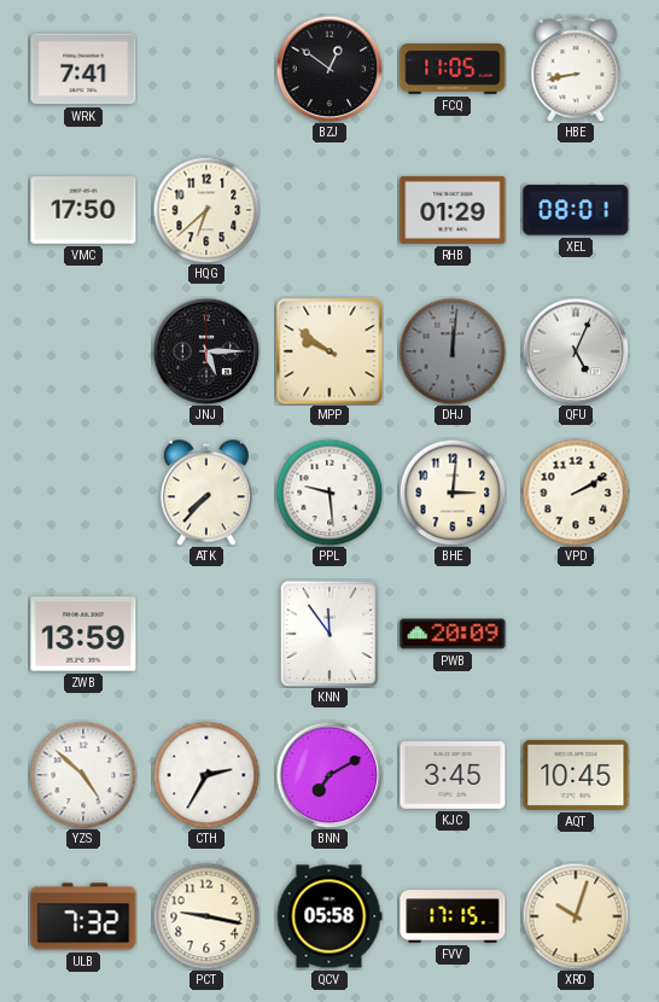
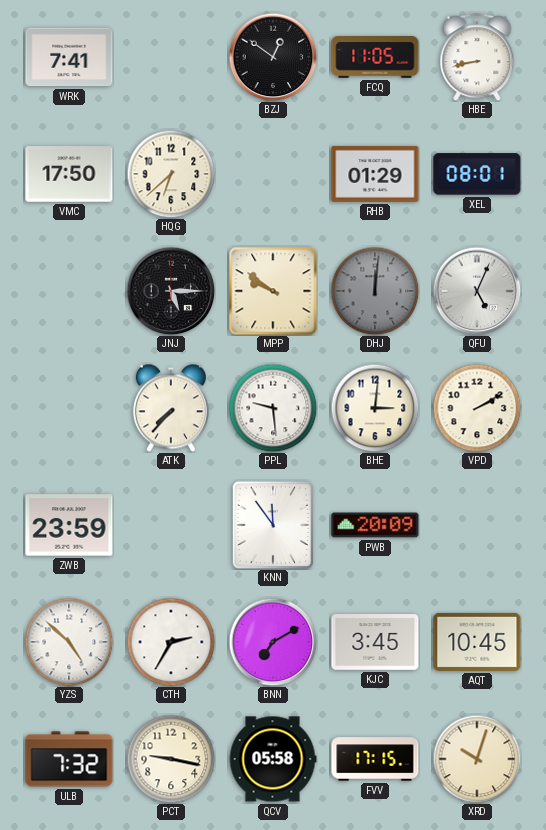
ZWB: 13:59 -> 23:59
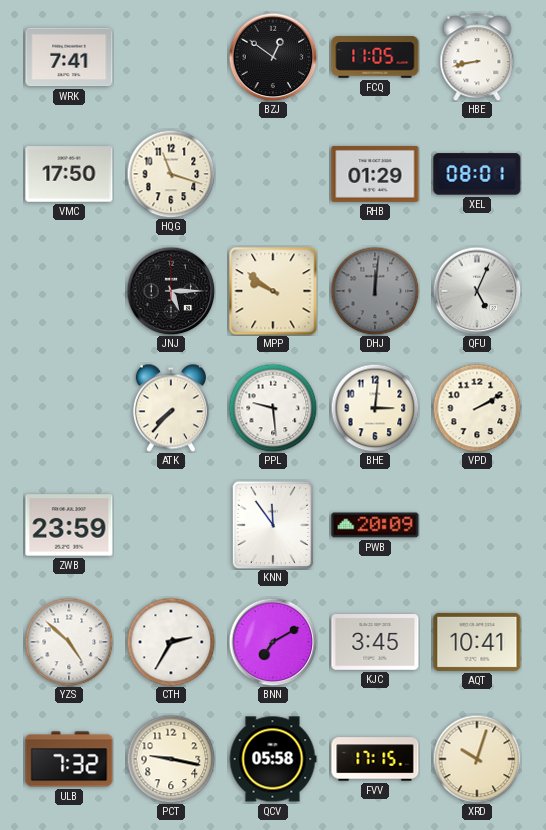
HQG: 6:38 -> 11:18
AQT: 10:45 -> 10:41
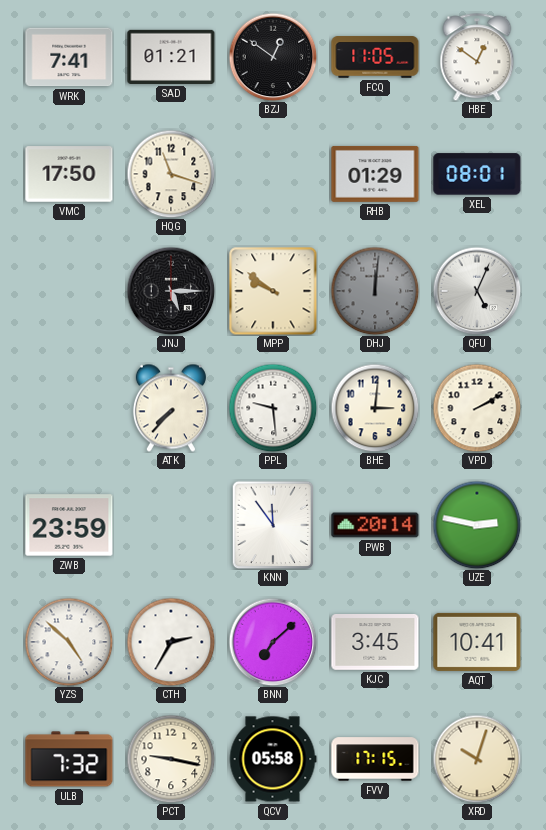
SAD: none -> 01:21
HBE: 8:43 -> 12:51
PWB: 20:09 -> 20:14
UZE: none -> 2:47
BNN: 7:10 -> 7:08
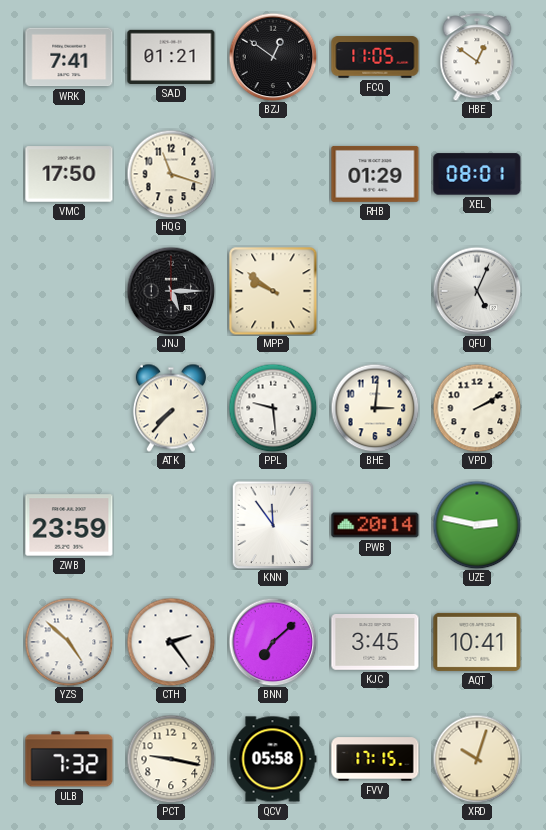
DHJ: 12:01 -> none
CTH: 2:35 -> 2:24
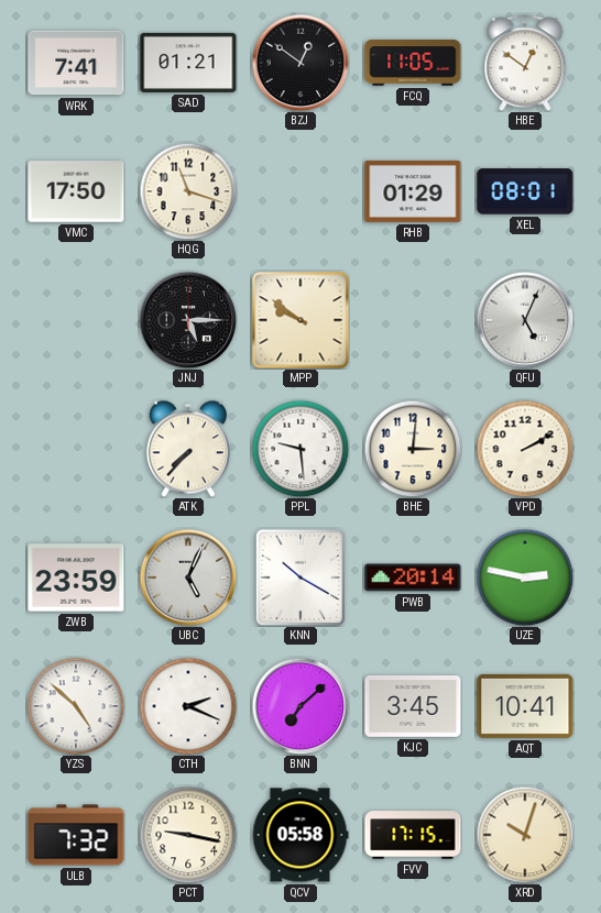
UBC: none -> 5:04
KNN: 11:54 -> 10:20
CTH: 2:24 -> 2:19
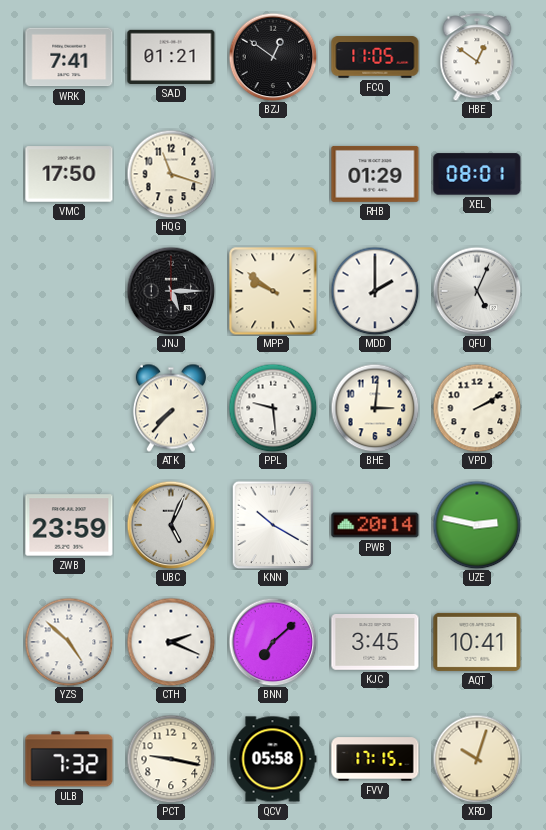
MDD: none -> 2:00
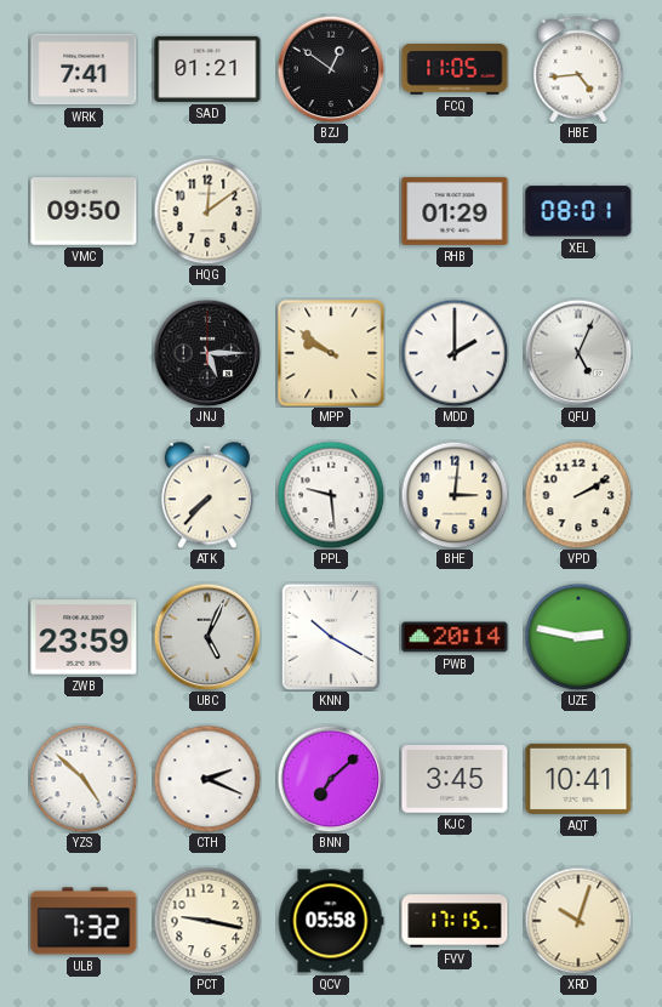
HBE: 12:51 -> 4:44
VMC: 17:50 -> 09:50
HQG: 11:18 -> 12:09
